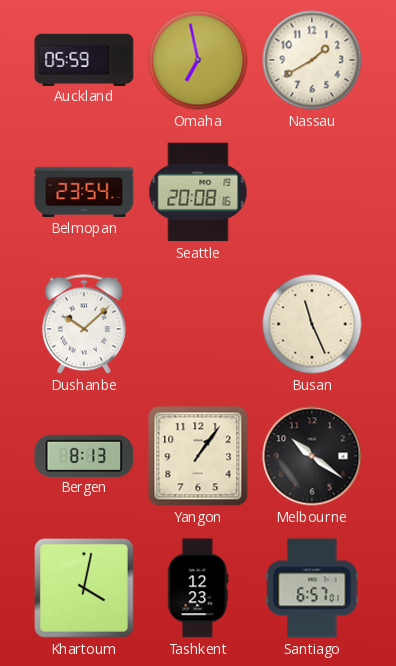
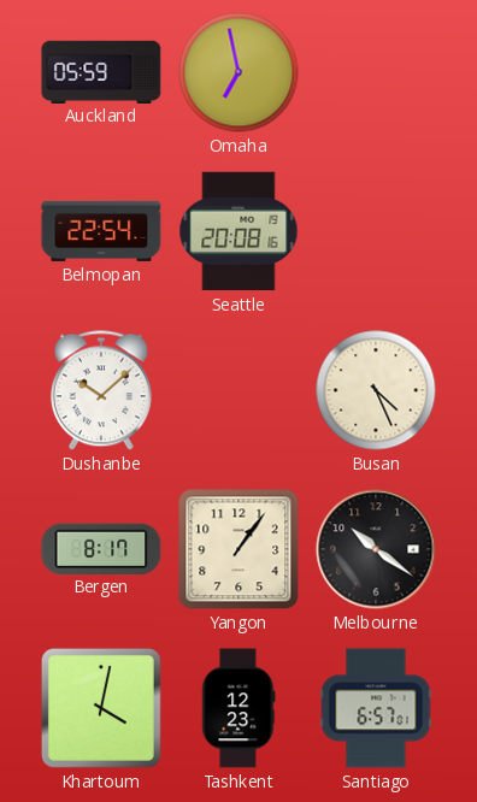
Nassau: 1:40 -> none
Belmopan: 23:54 -> 22:54
Busan: 11:26 -> 4:26
Bergen: 8:13 -> 8:17
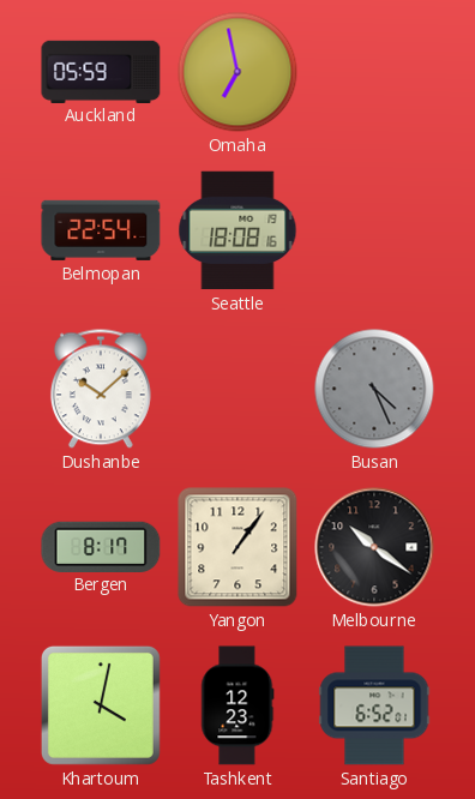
Seattle: 20:08 -> 18:08
Busan dial: cream -> grey
Santiago: 6:57 -> 6:52
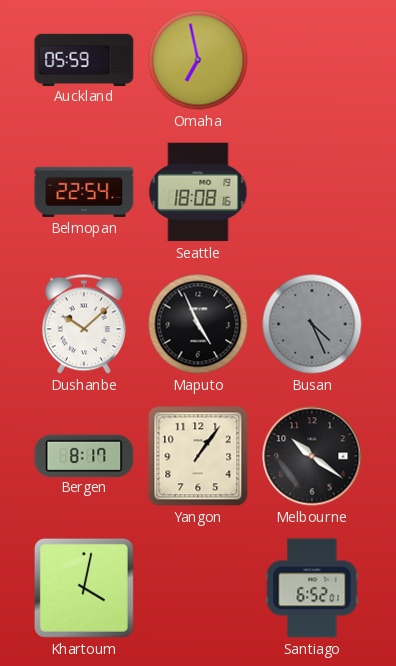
Maputo: none -> 4:56
Tashkent: 12:23 -> none
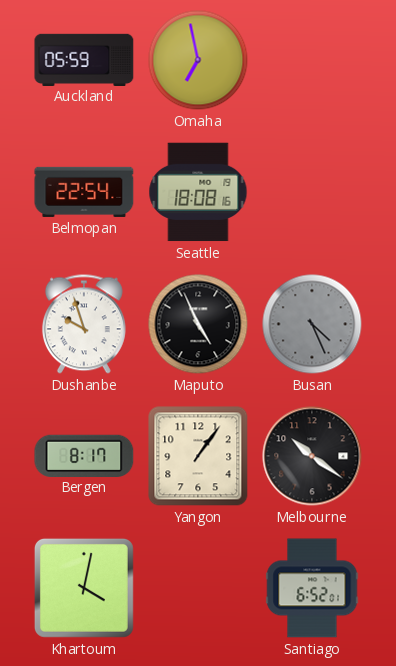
Dushanbe: 10:08 -> 9:57
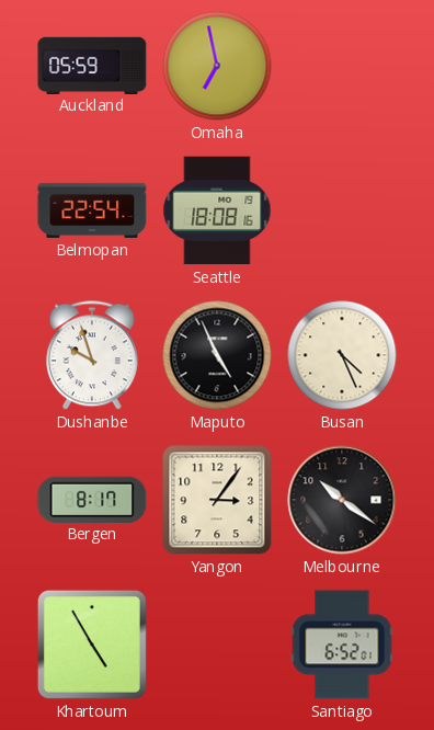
Busan dial: grey -> cream
Yangon: 1:06 -> 3:06
Khartoum: 4:02 -> 4:55
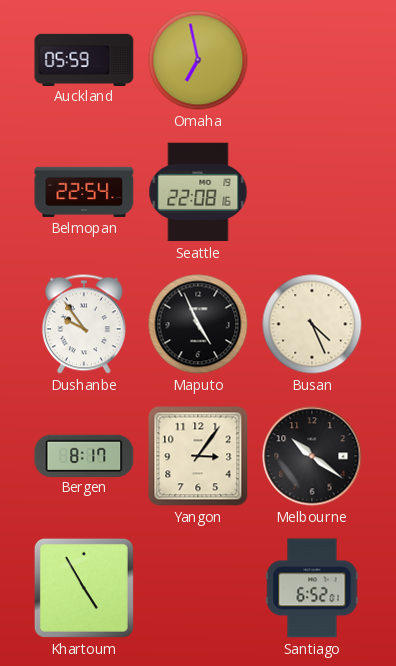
Seattle: 18:08 -> 22:08
Dushanbe: 9:57 -> 9:54
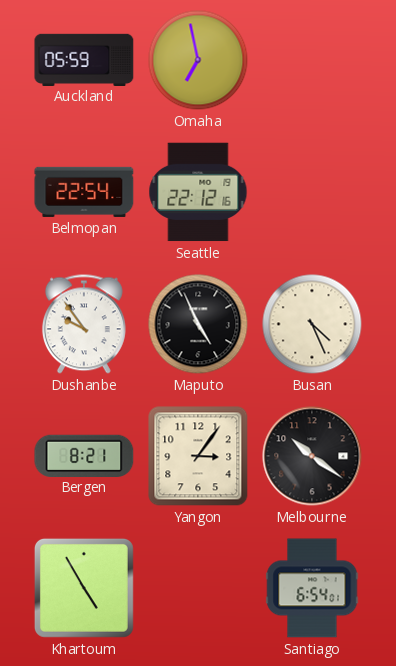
Seattle: 22:08 -> 22:12
Bergen: 8:17 -> 8:21
Santiago: 6:52 -> 6:54
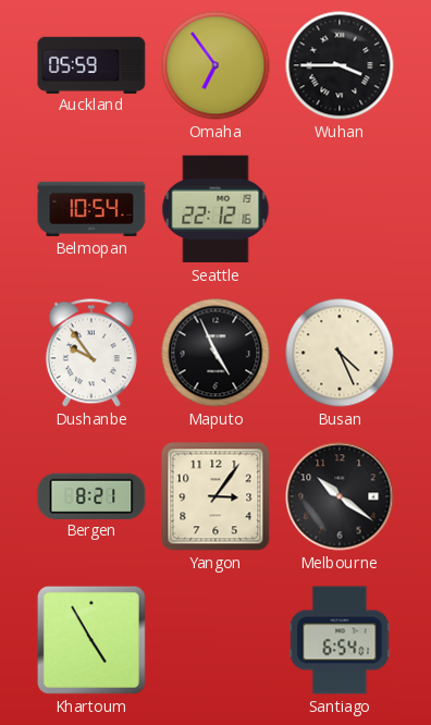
Omaha: 6:58 -> 6:54
Wuhan: none -> 3:45
Belmopan: 22:54 -> 10:54
